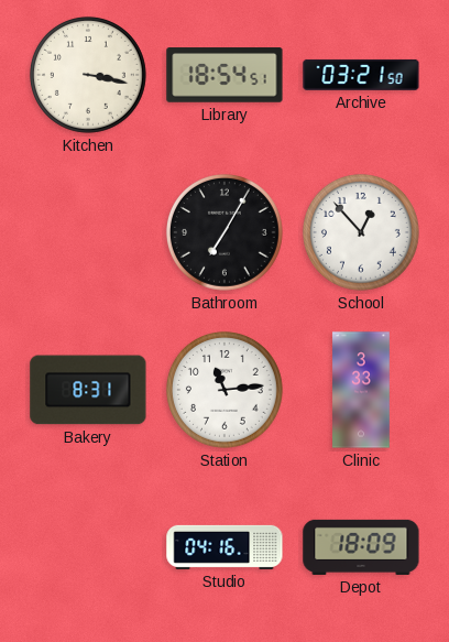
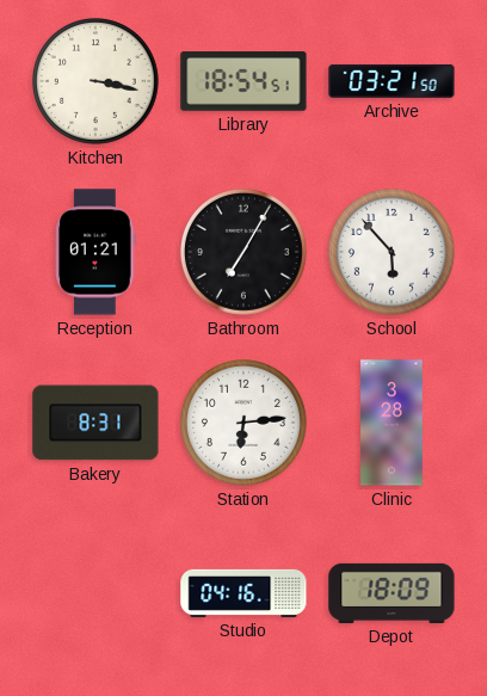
Reception: none -> 01:21
School: 12:53 -> 5:53
Station: 11:14 -> 6:14
Clinic: 3:33 -> 3:28
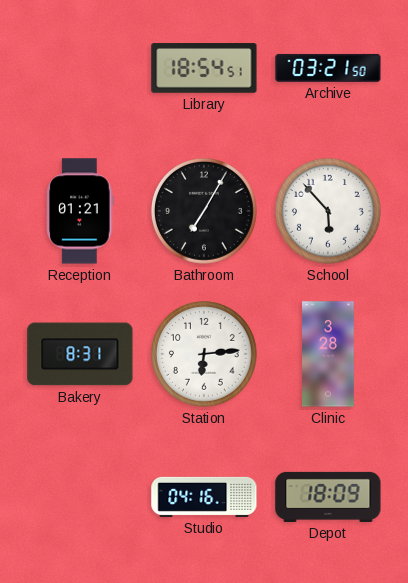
Kitchen: 3:17 -> none
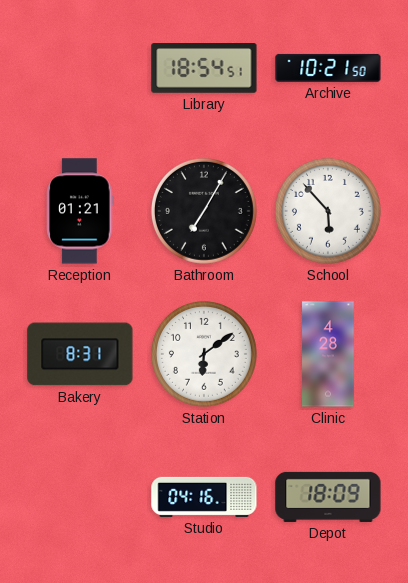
Archive: 03:21 -> 10:21
Station: 6:14 -> 6:09
Clinic: 3:28 -> 4:28
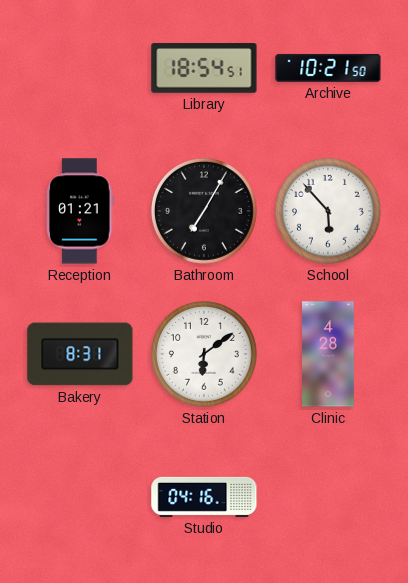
Depot: 18:09 -> none
